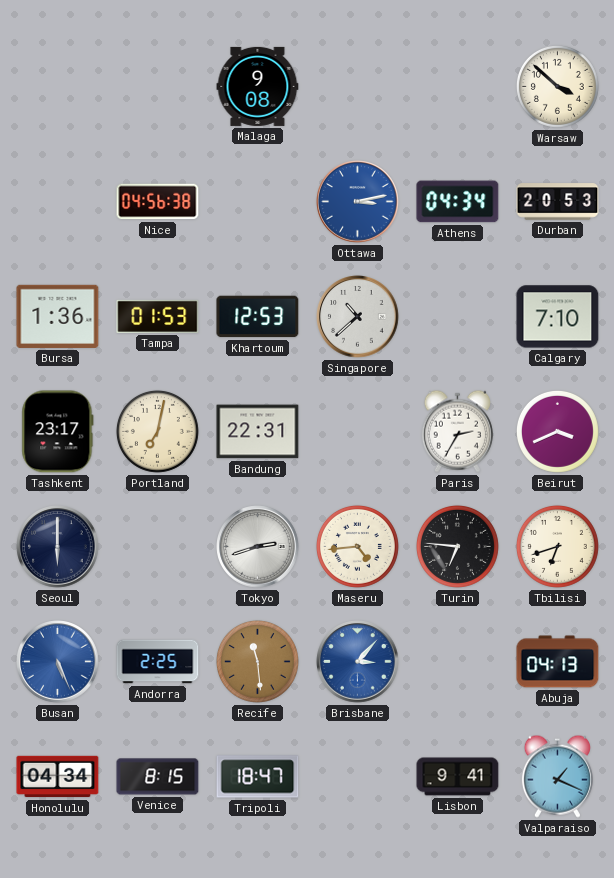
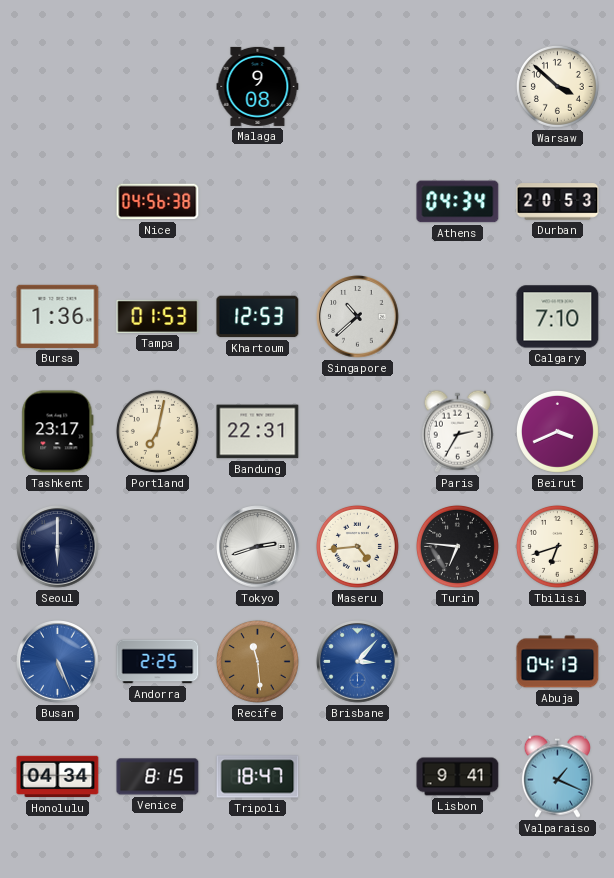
Ottawa: 3:13 -> none
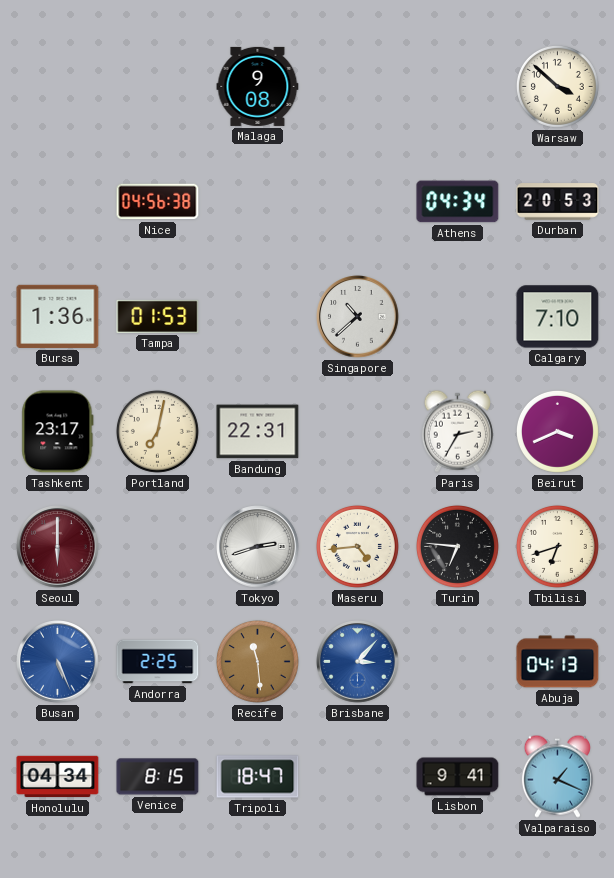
Khartoum: 12:53 -> none
Seoul dial: navy -> burgundy
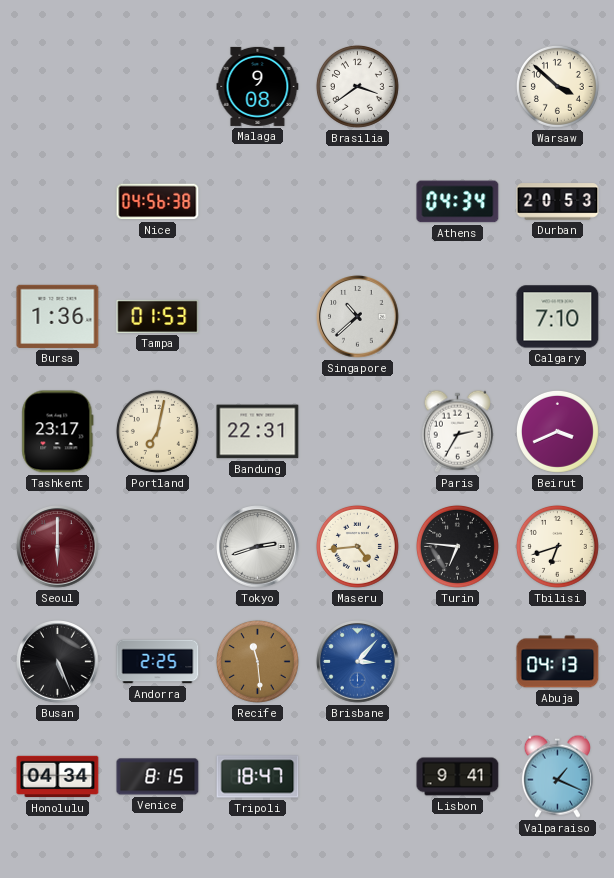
Brasilia: none -> 3:39
Busan dial: blue -> black
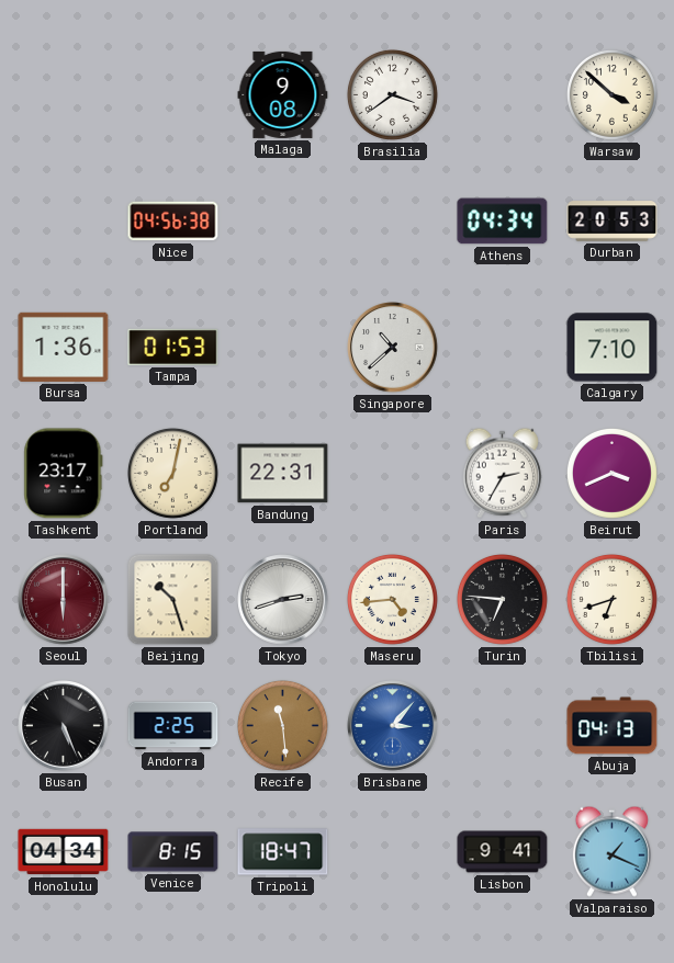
Beijing: none -> 10:27
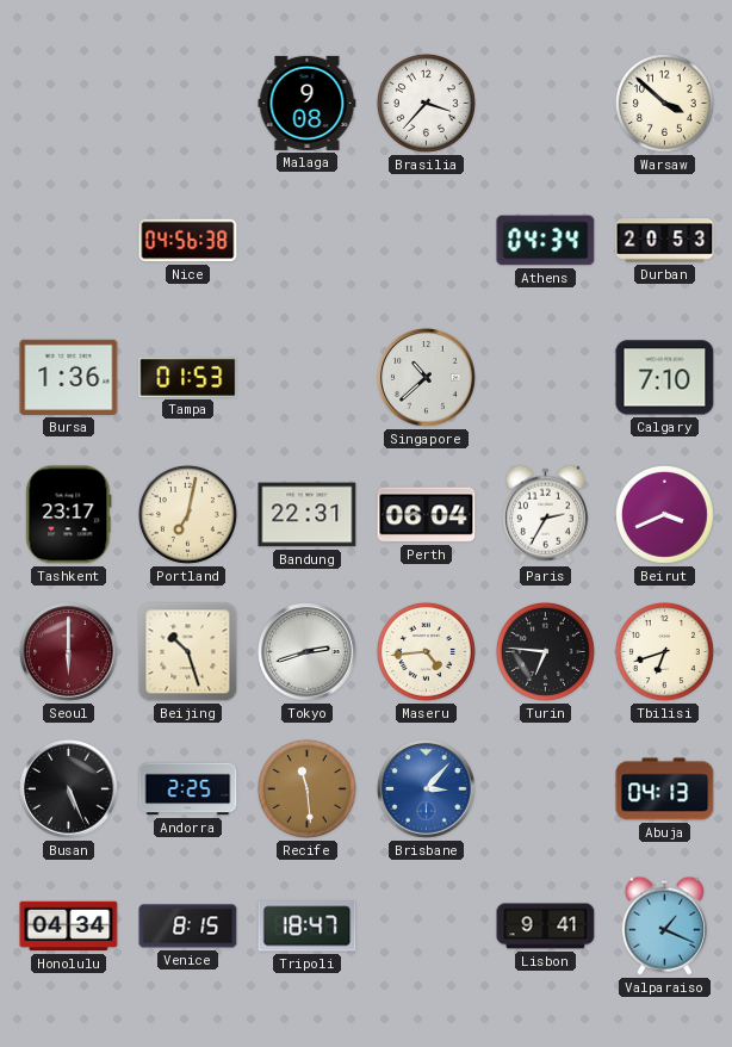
Brasilia: 3:39 -> 3:37
Perth: none -> 06:04
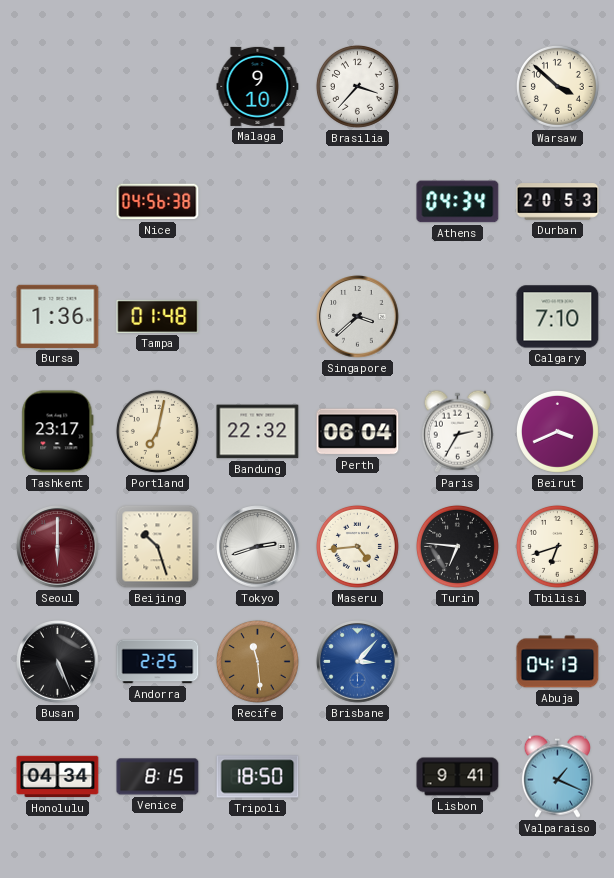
Malaga: 9:08 -> 9:10
Tampa: 01:53 -> 01:48
Singapore: 10:38 -> 3:38
Bandung: 22:31 -> 22:32
Tripoli: 18:47 -> 18:50
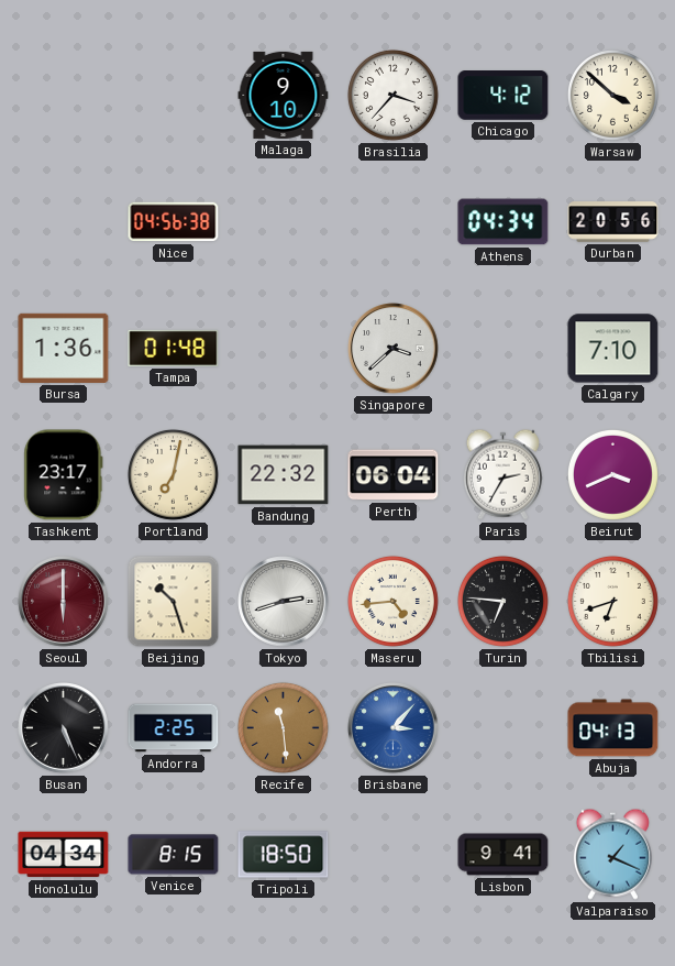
Chicago: none -> 4:12
Durban: 20:53 -> 20:56
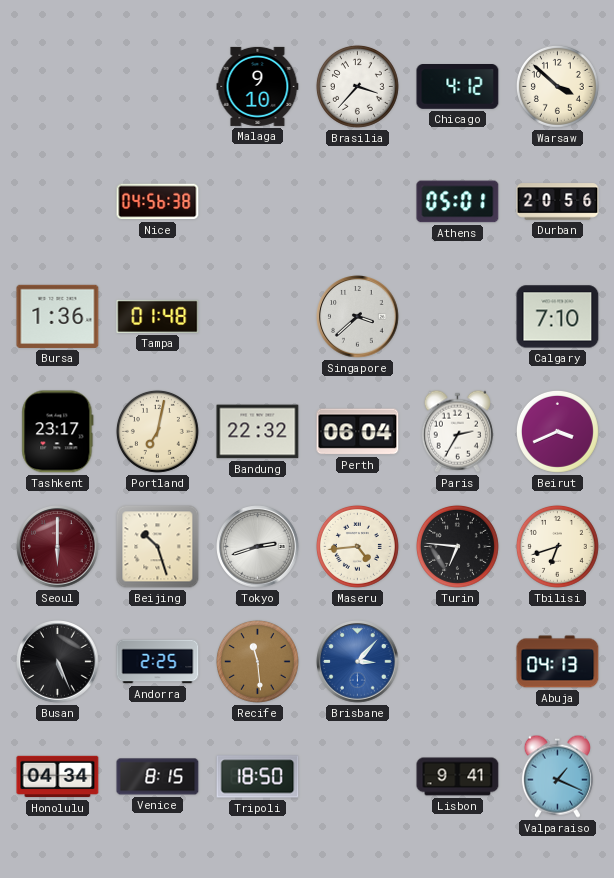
Athens: 04:34 -> 05:01
